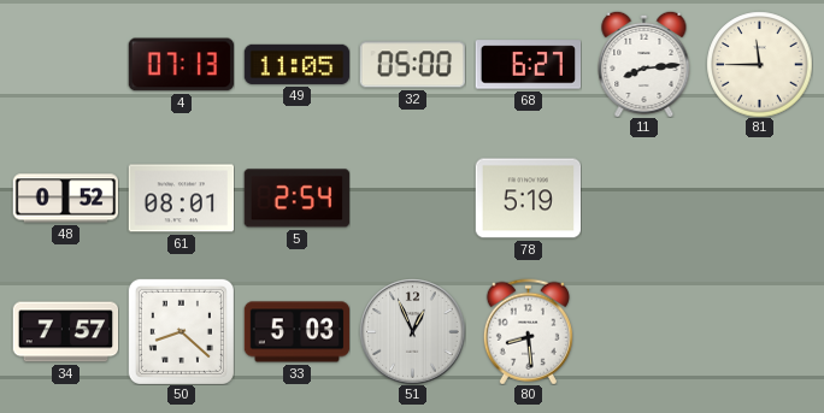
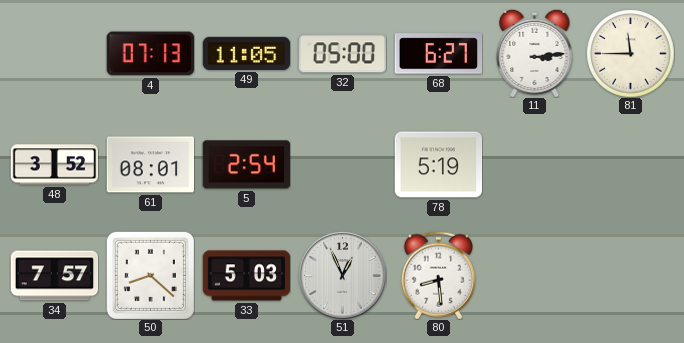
11: 8:14 -> 3:14
48: 0:52 -> 3:52
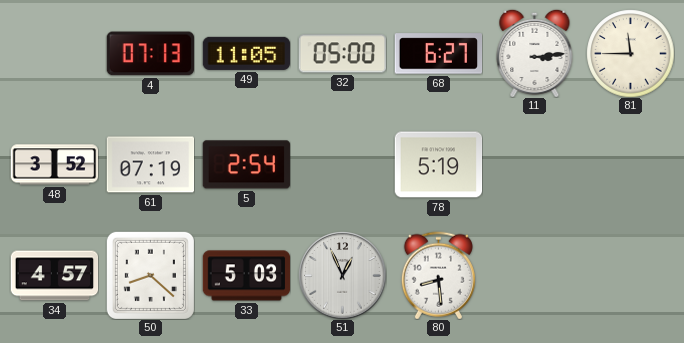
61: 08:01 -> 07:19
34: 7:57 -> 4:57
